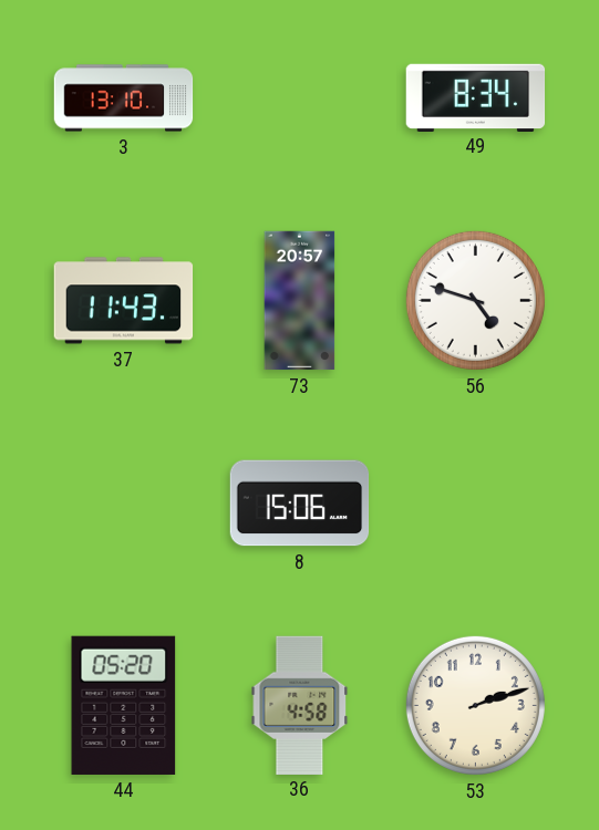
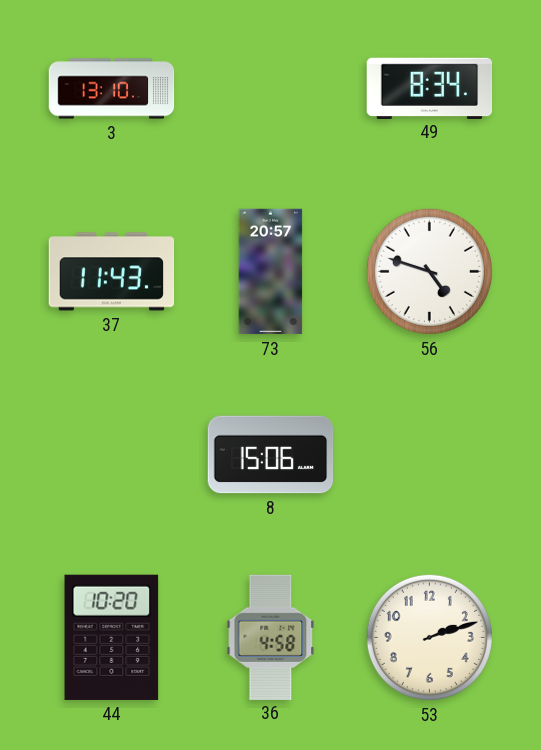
44: 05:20 -> 10:20
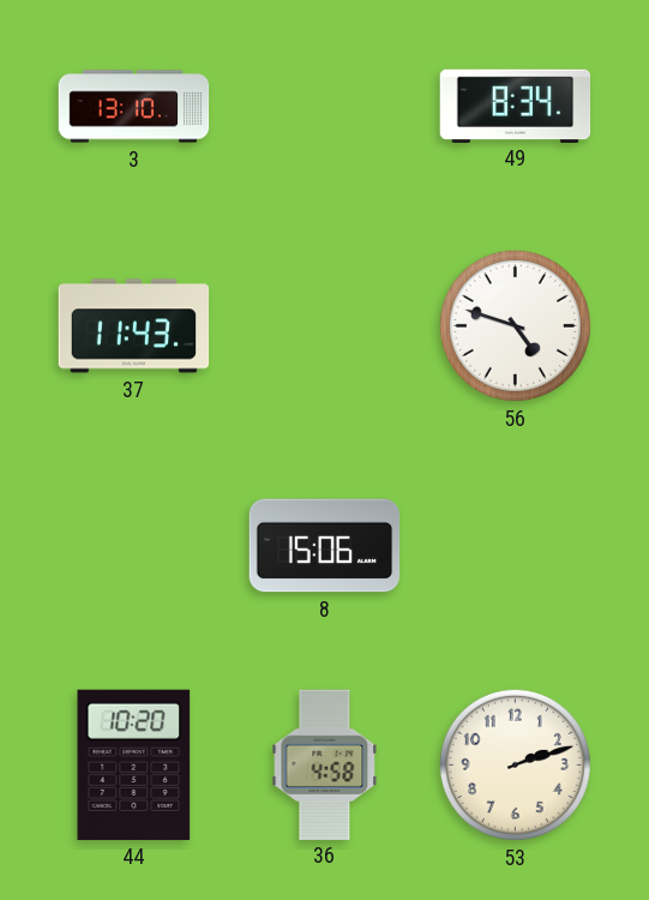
73: 20:57 -> none
